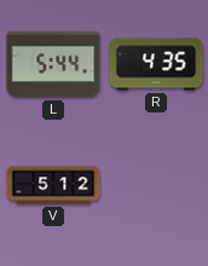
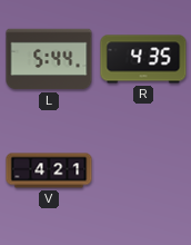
V: 5:12 -> 4:21
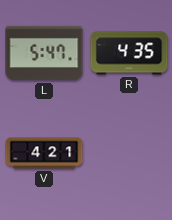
L: 5:44 -> 5:47
